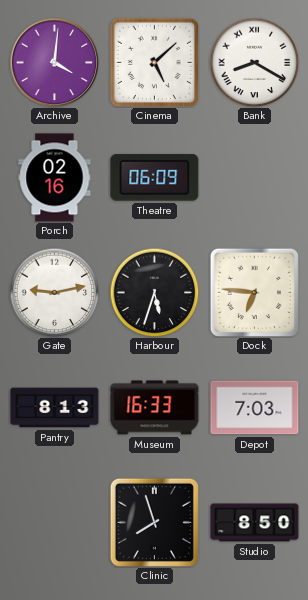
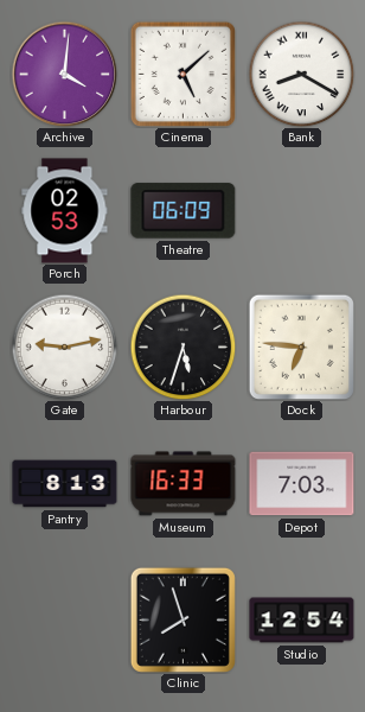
Porch: 02:16 -> 02:53
Studio: 8:50 -> 12:54
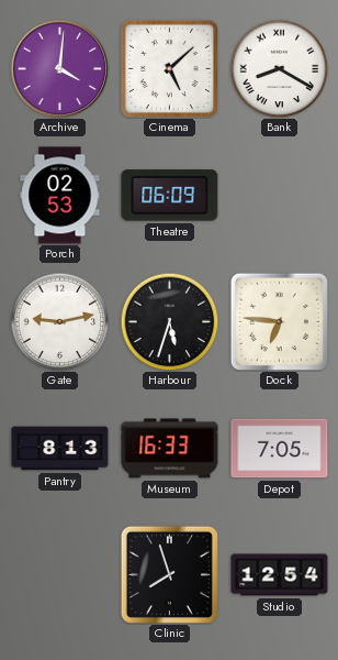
Depot: 7:03 -> 7:05
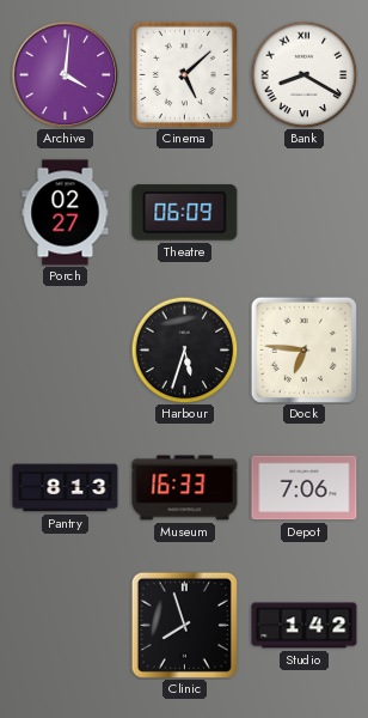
Porch: 02:53 -> 02:27
Gate: 9:13 -> none
Depot: 7:05 -> 7:06
Studio: 12:54 -> 1:42
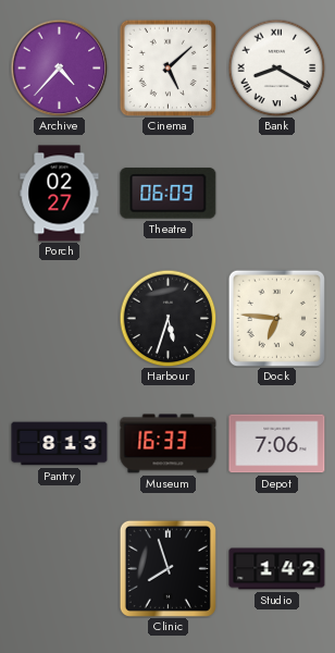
Archive: 4:01 -> 4:37
